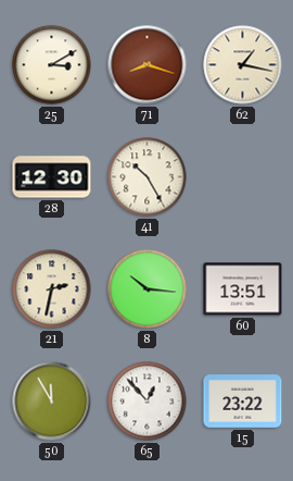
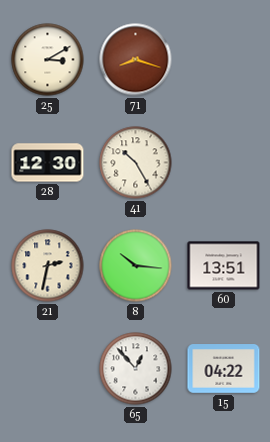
62: 1:17 -> none
50: 11:55 -> none
15: 23:22 -> 04:22
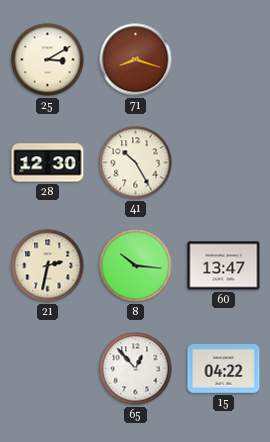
60: 13:51 -> 13:47
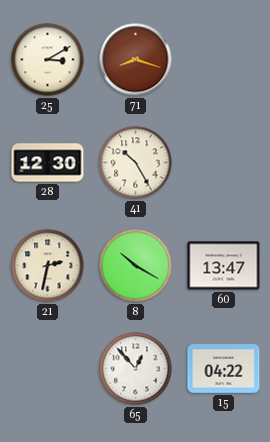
8: 10:16 -> 10:20
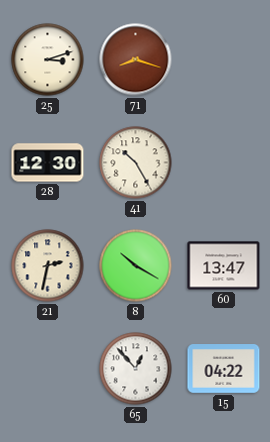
25: 3:10 -> 3:12
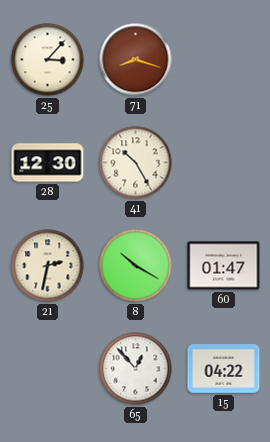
25: 3:12 -> 3:07
60: 13:47 -> 01:47
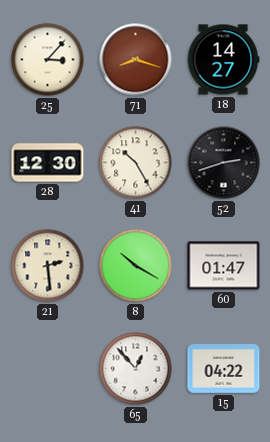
18: none -> 14:27
52: none -> 2:42
21: 2:32 -> 2:29
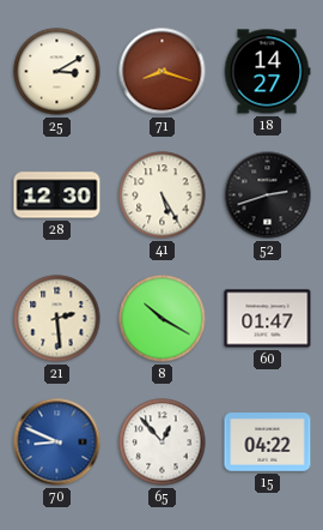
25: 3:07 -> 3:10
41: 10:25 -> 5:25
70: none -> 8:49
